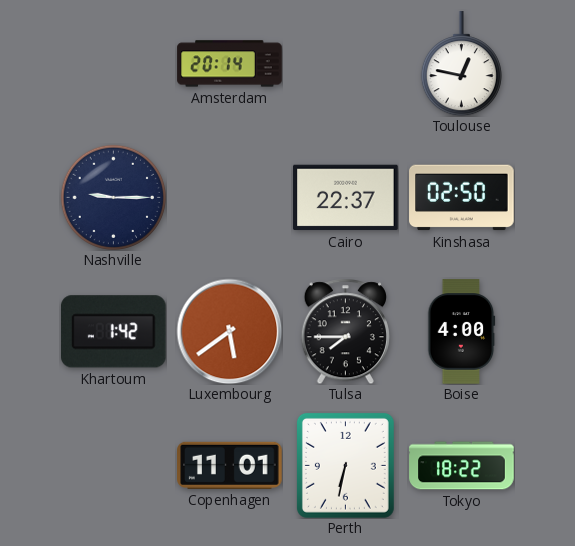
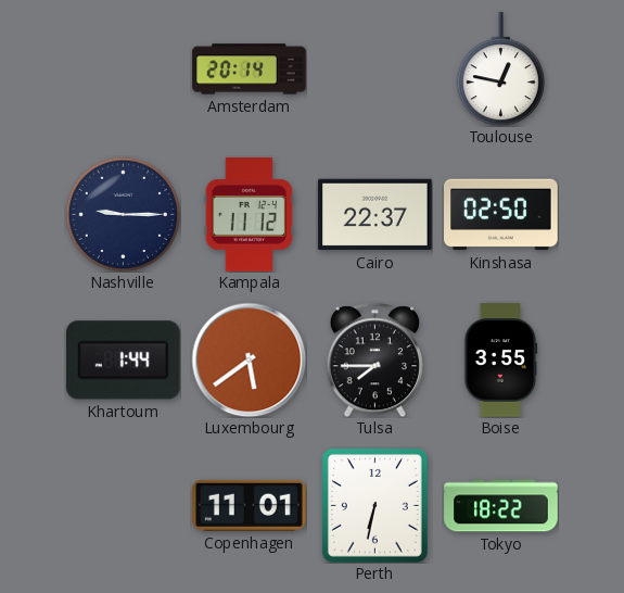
Kampala: none -> 11:12
Khartoum: 1:42 -> 1:44
Boise: 4:00 -> 3:55
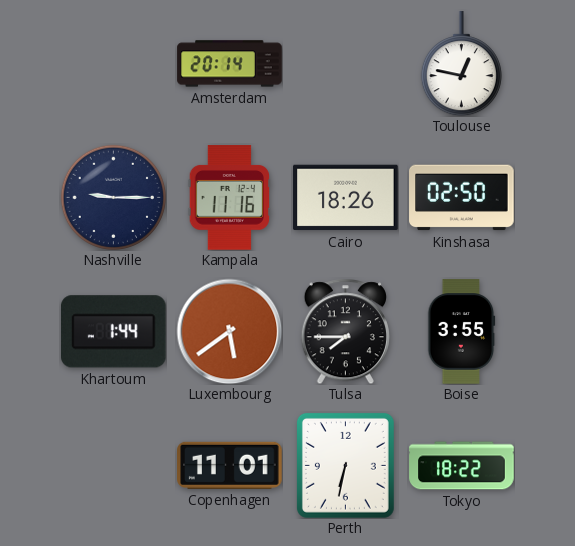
Kampala: 11:12 -> 11:16
Cairo: 22:37 -> 18:26
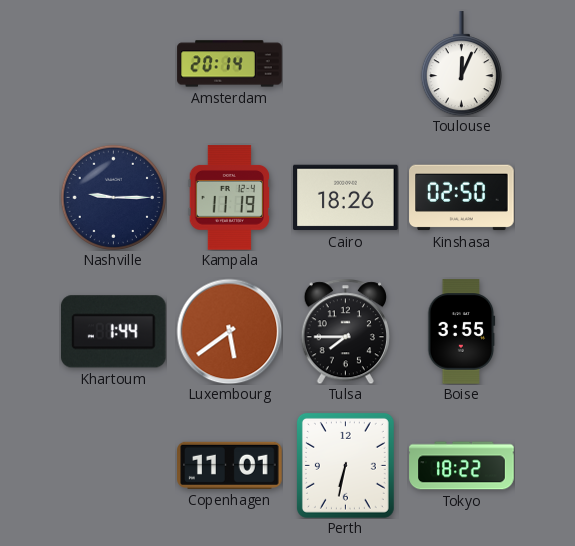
Toulouse: 12:47 -> 12:04
Kampala: 11:16 -> 11:19
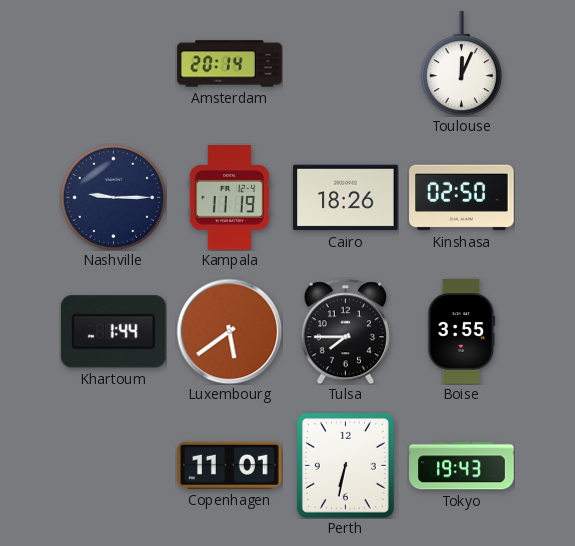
Tokyo: 18:22 -> 19:43
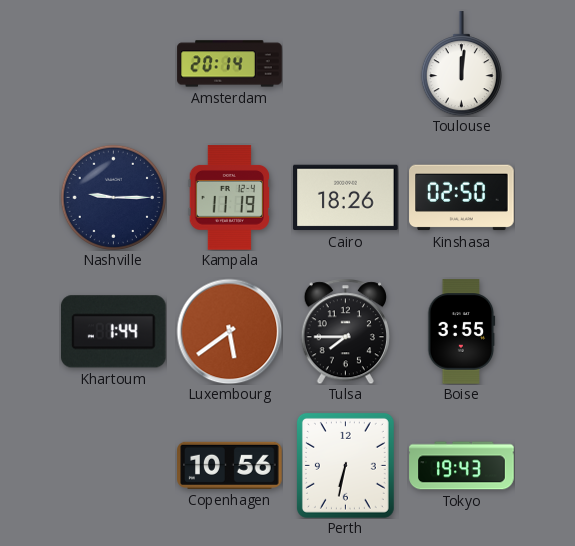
Toulouse: 12:04 -> 12:01
Copenhagen: 11:01 -> 10:56
